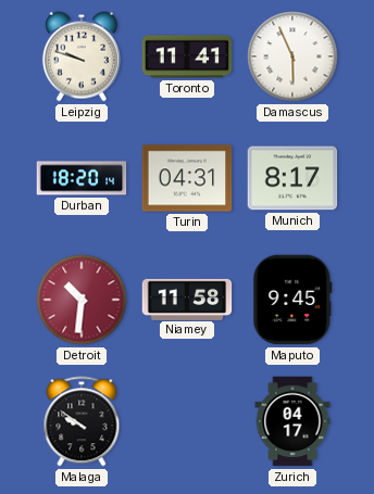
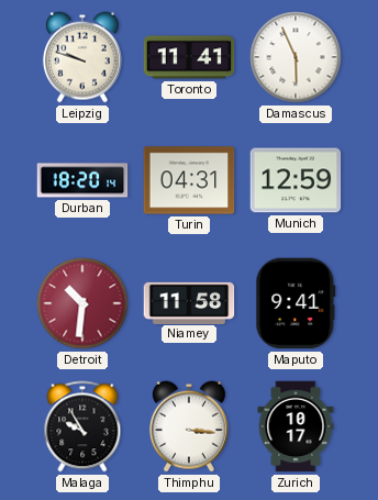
Munich: 8:17 -> 12:59
Maputo: 9:45 -> 9:41
Malaga: 9:51 -> 9:55
Thimphu: none -> 3:16
Zurich: 04:17 -> 10:17
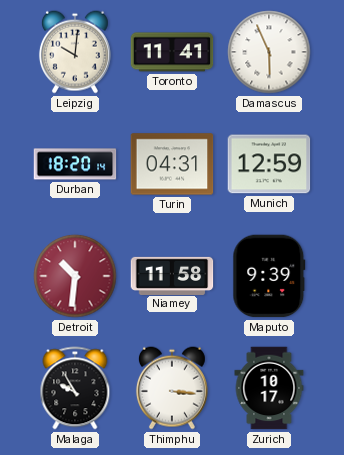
Leipzig: 9:48 -> 10:01
Maputo: 9:41 -> 9:39
